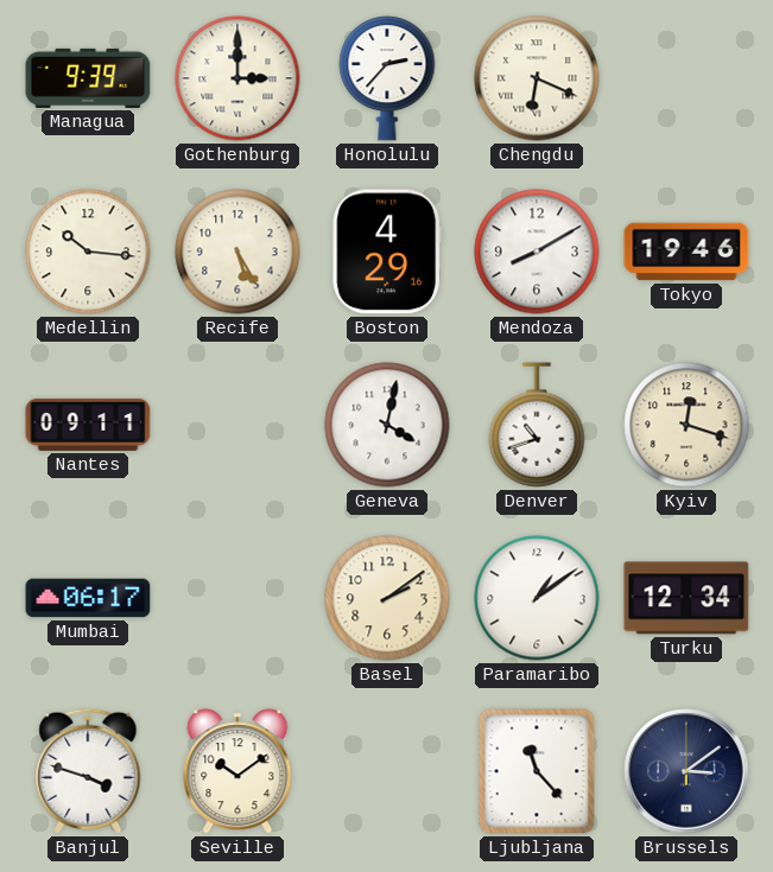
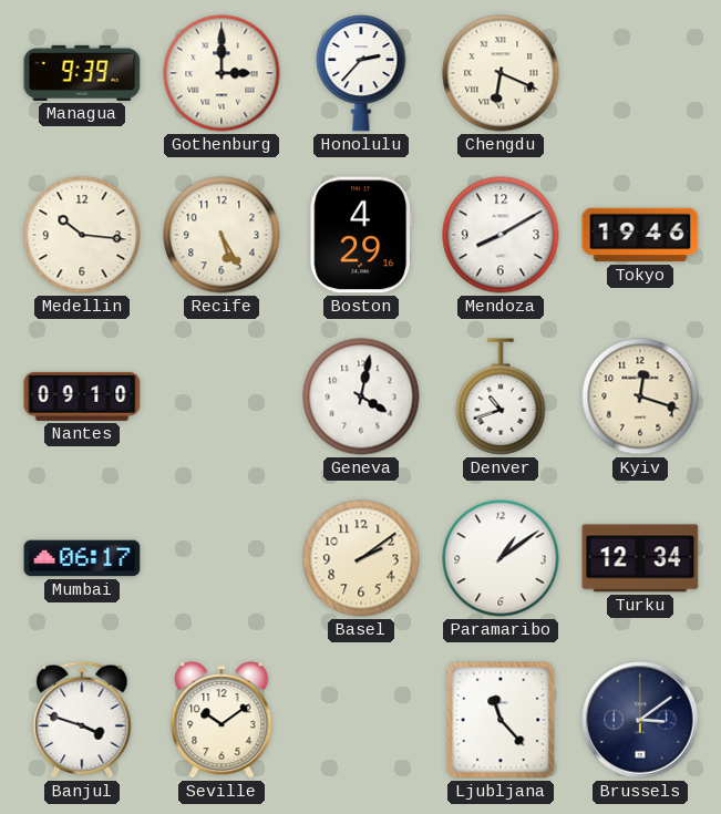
Nantes: 09:11 -> 09:10
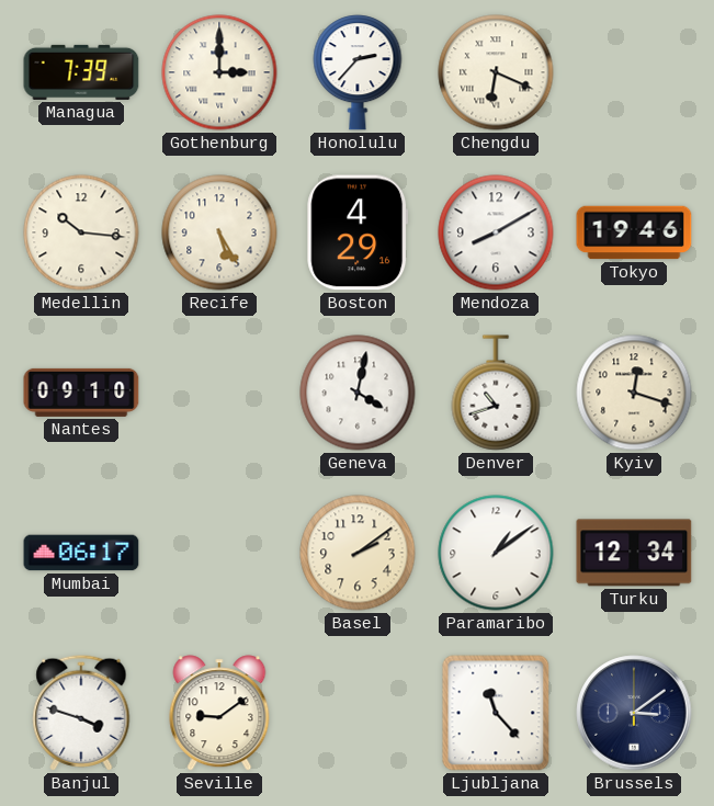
Managua: 9:39 -> 7:39
Seville: 10:09 -> 9:09
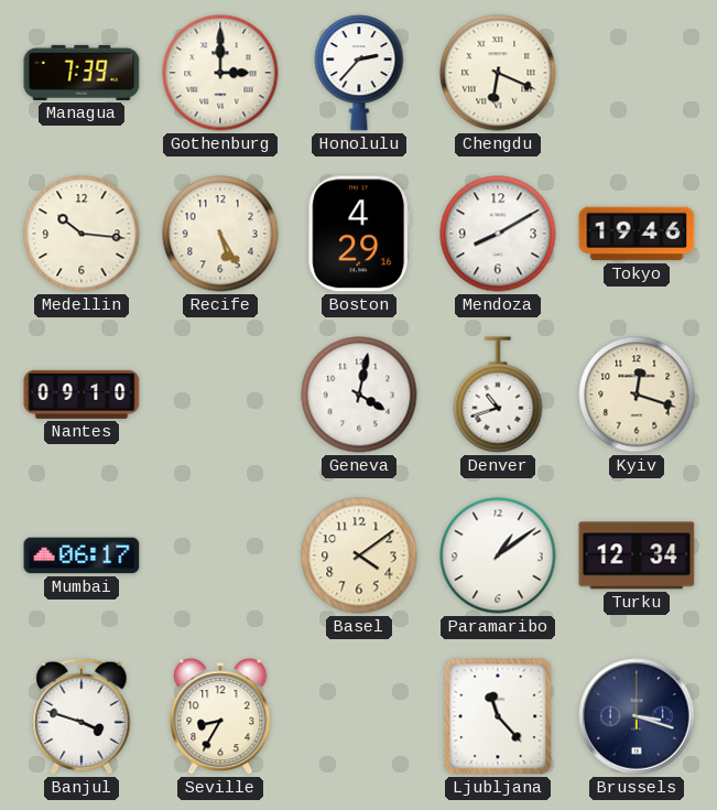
Basel: 2:09 -> 4:09
Seville: 9:09 -> 8:35
Brussels: 3:09 -> 3:18
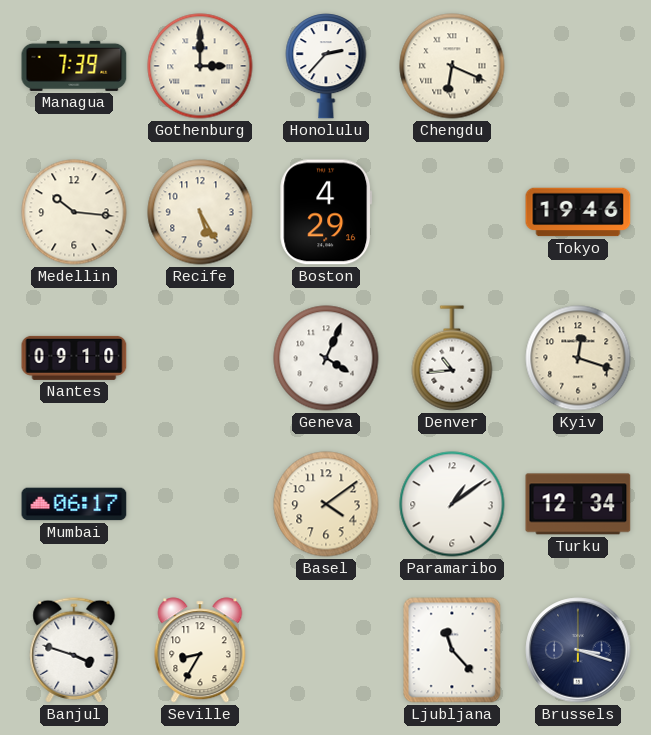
Mendoza: 8:10 -> none
Geneva: 4:02 -> 4:04
Denver: 10:42 -> 10:44
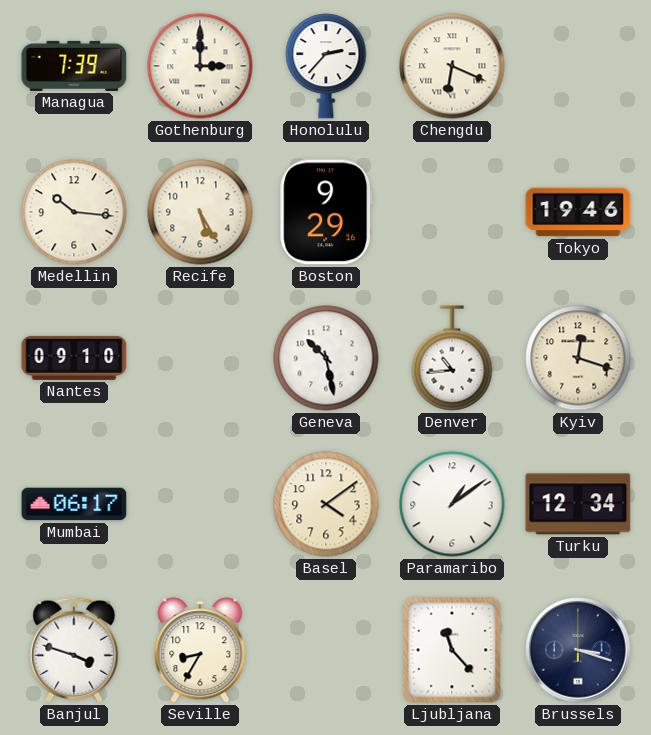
Boston: 4:29 -> 9:29
Geneva: 4:04 -> 10:28
